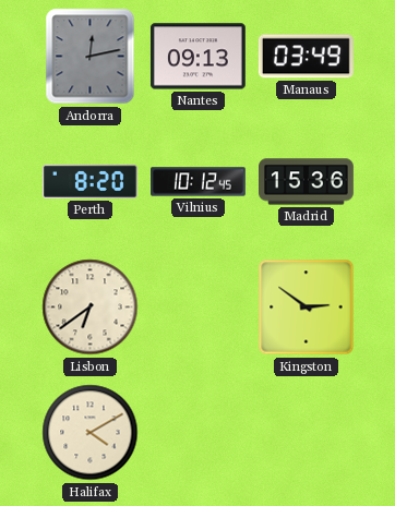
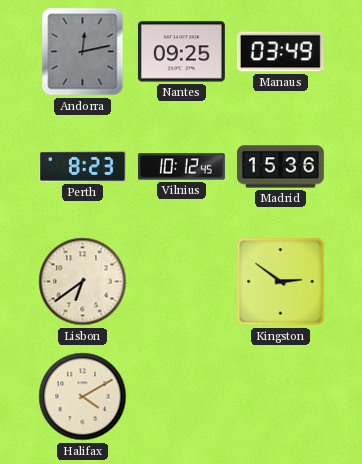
Nantes: 09:13 -> 09:25
Perth: 8:20 -> 8:23
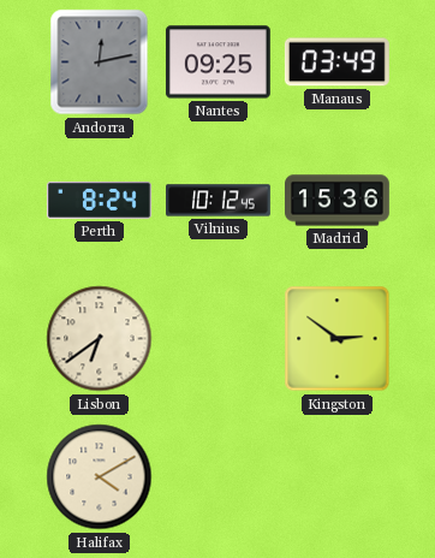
Perth: 8:23 -> 8:24
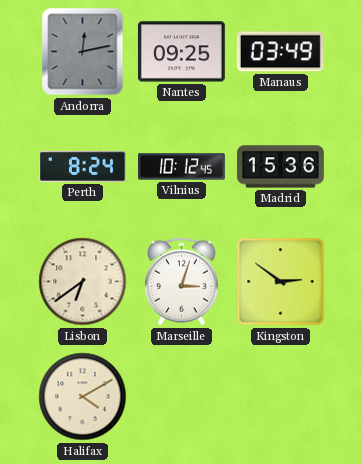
Marseille: none -> 3:03
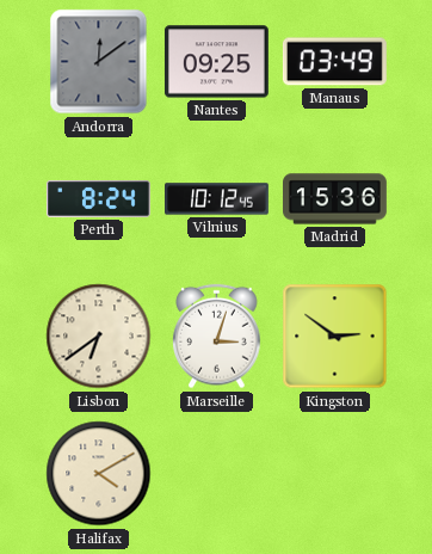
Andorra: 12:13 -> 12:09
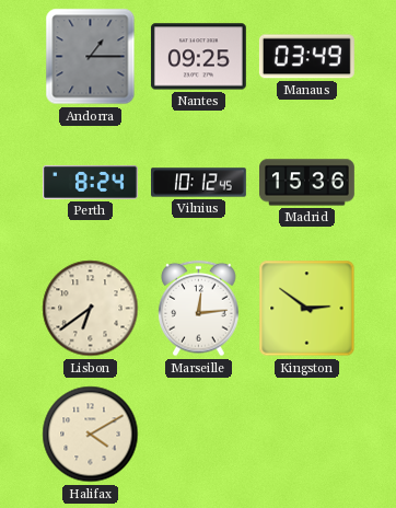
Andorra: 12:09 -> 1:15
Marseille: 3:03 -> 12:14
